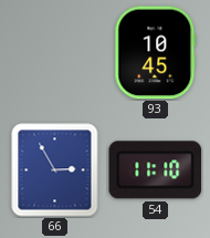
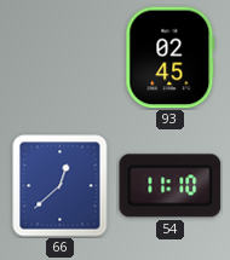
93: 10:45 -> 02:45
66: 2:55 -> 12:38
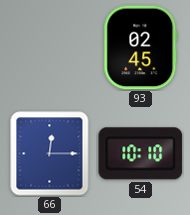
66: 12:38 -> 12:15
54: 11:10 -> 10:10
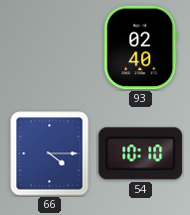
93: 02:45 -> 02:40
66: 12:15 -> 4:15
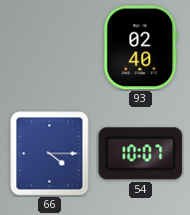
54: 10:10 -> 10:07
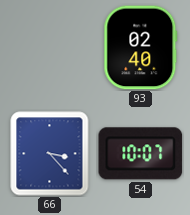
66: 4:15 -> 3:23
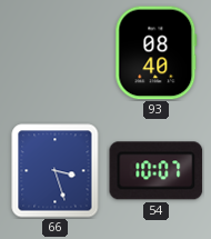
93: 02:40 -> 08:40
66: 3:23 -> 3:27
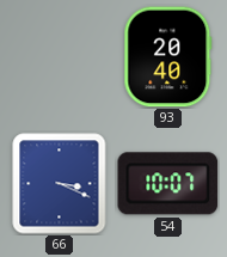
93: 08:40 -> 20:40
66: 3:27 -> 3:19
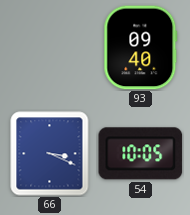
93: 20:40 -> 09:40
54: 10:07 -> 10:05
